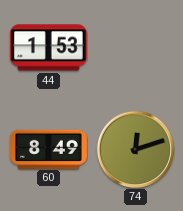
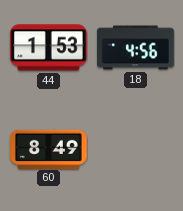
18: none -> 4:56
74: 12:12 -> none
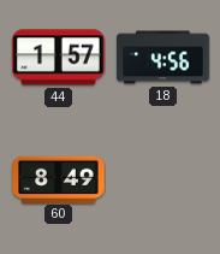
44: 1:53 -> 1:57
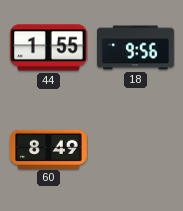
44: 1:57 -> 1:55
18: 4:56 -> 9:56
